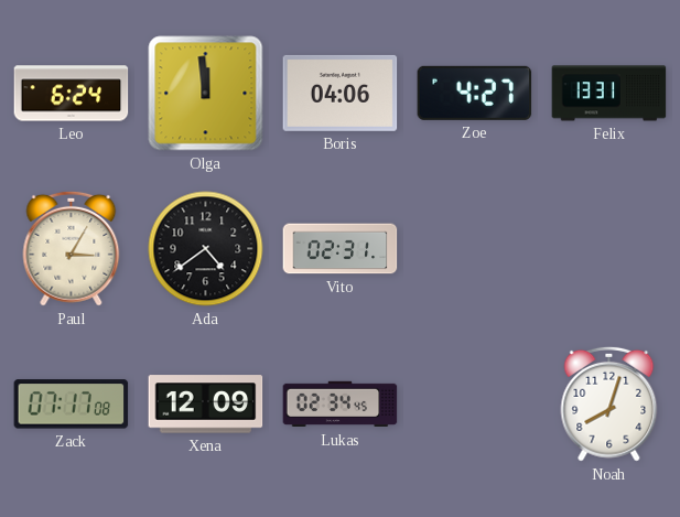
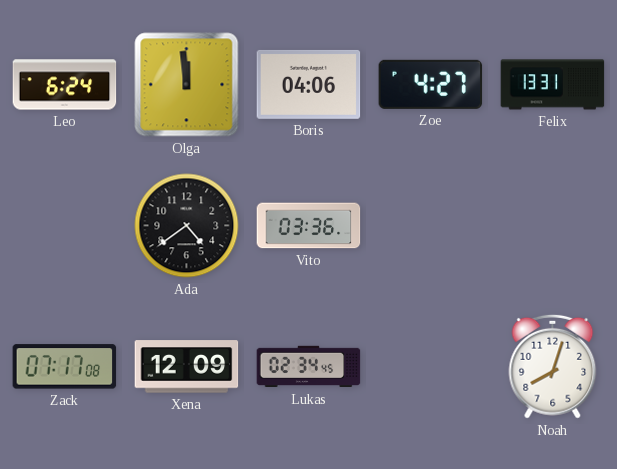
Paul: 3:05 -> none
Vito: 02:31 -> 03:36
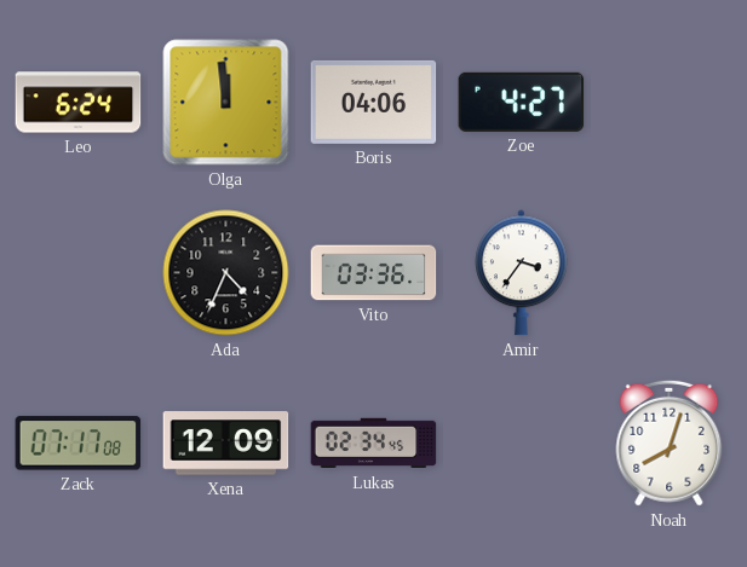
Felix: 13:31 -> none
Ada: 4:39 -> 4:34
Amir: none -> 3:36
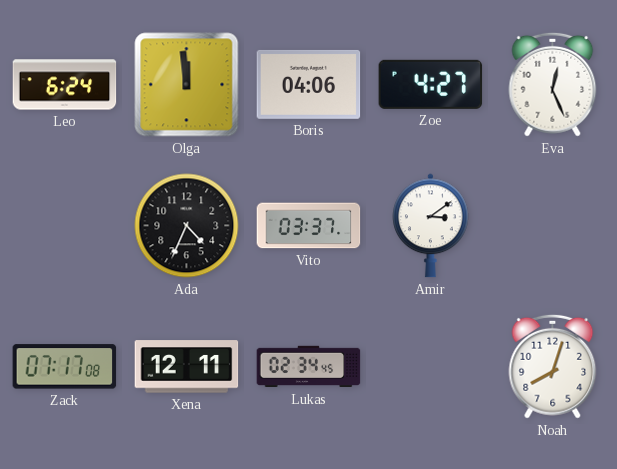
Eva: none -> 12:26
Vito: 03:36 -> 03:37
Amir: 3:36 -> 3:09
Xena: 12:09 -> 12:11
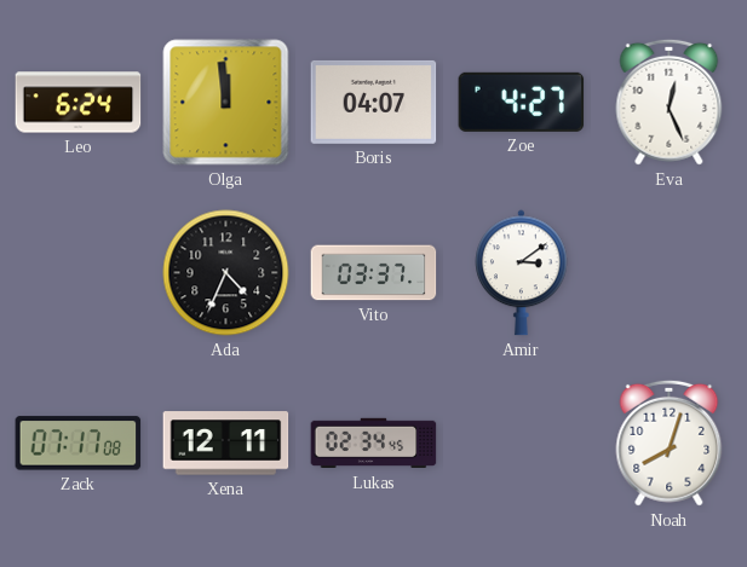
Boris: 04:06 -> 04:07
